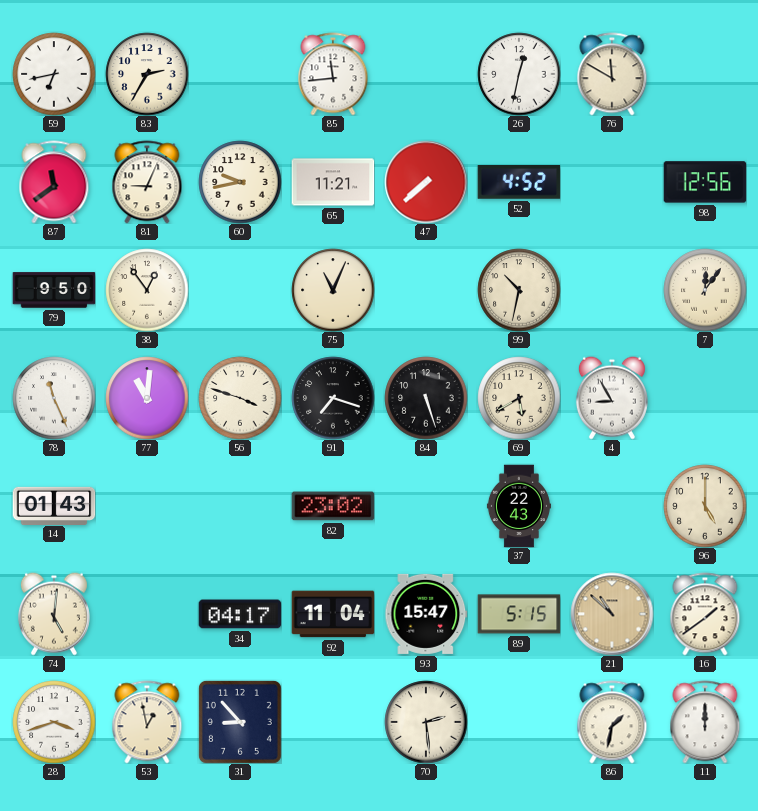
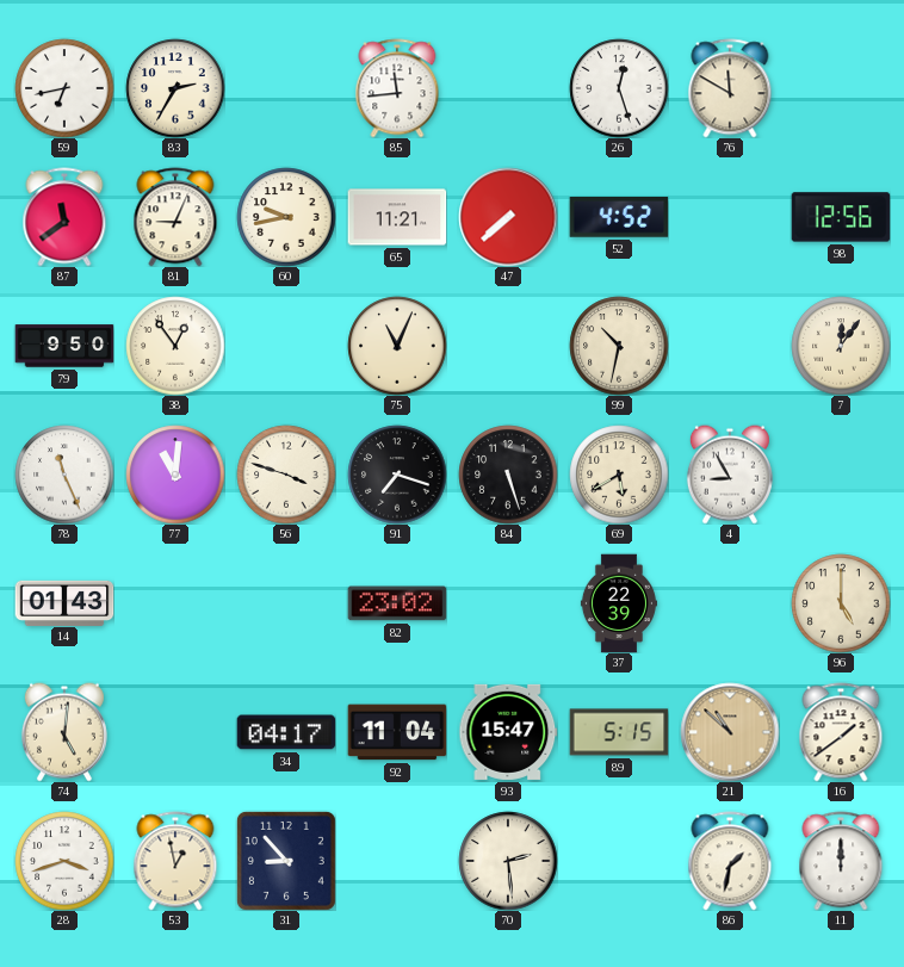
26: 12:32 -> 12:27
37: 22:43 -> 22:39
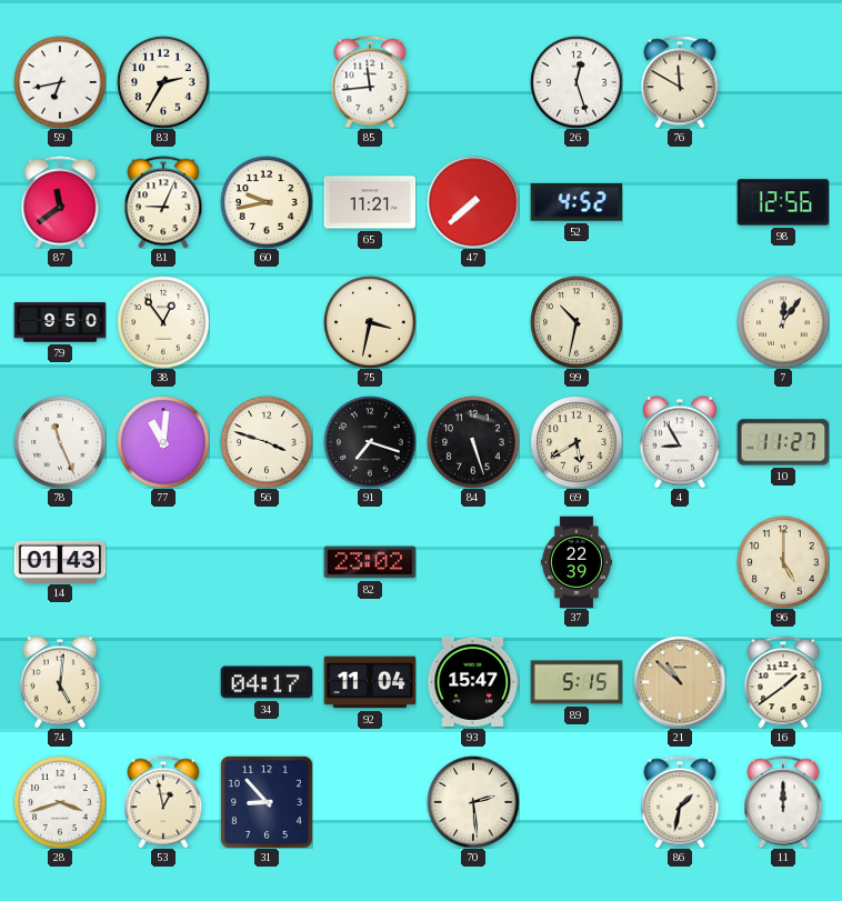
75: 11:04 -> 3:32
10: none -> 11:27
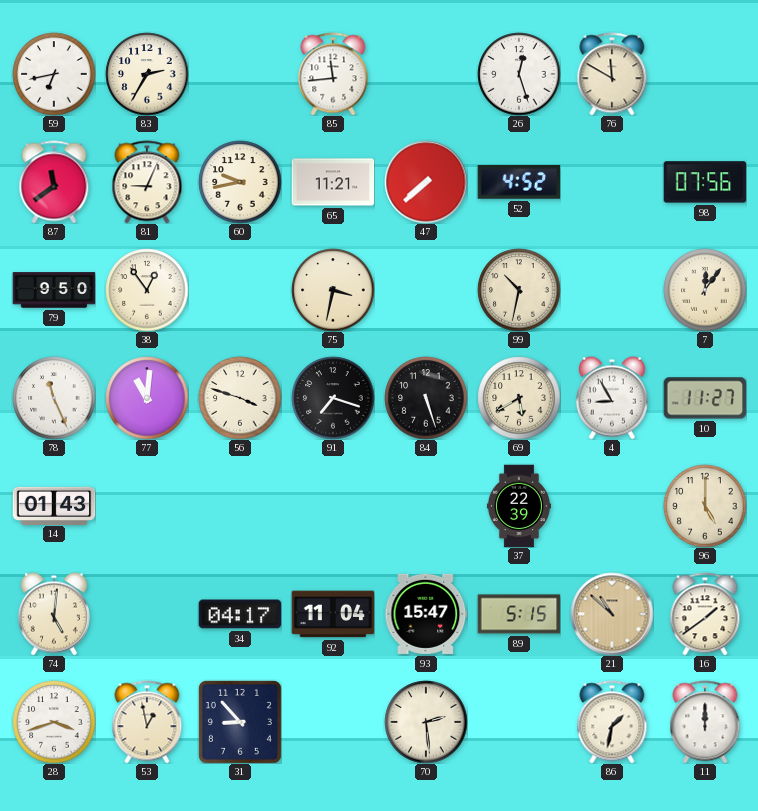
98: 12:56 -> 07:56
82: 23:02 -> none
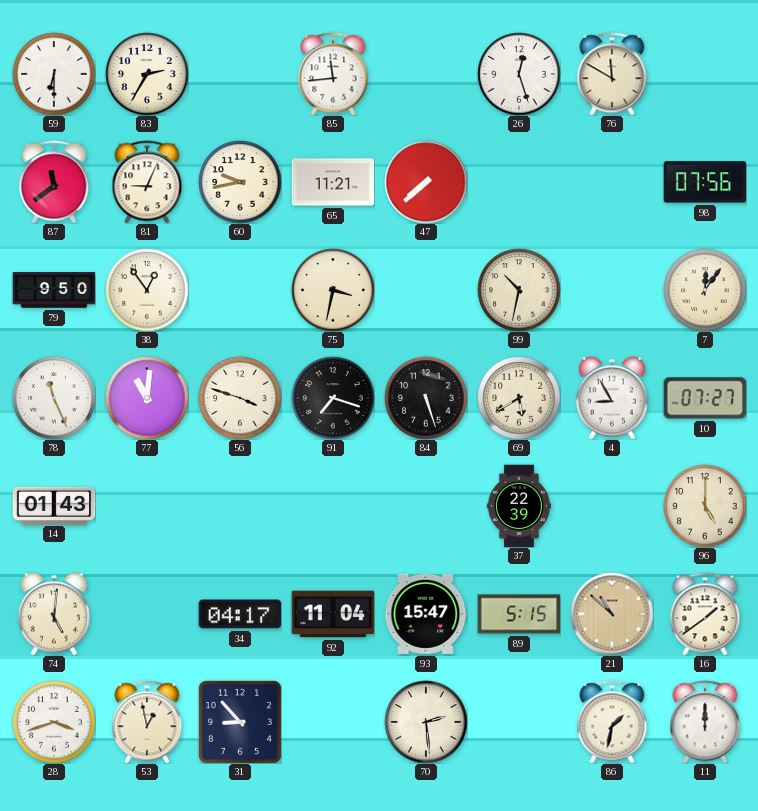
59: 6:43 -> 6:30
52: 4:52 -> none
10: 11:27 -> 07:27
